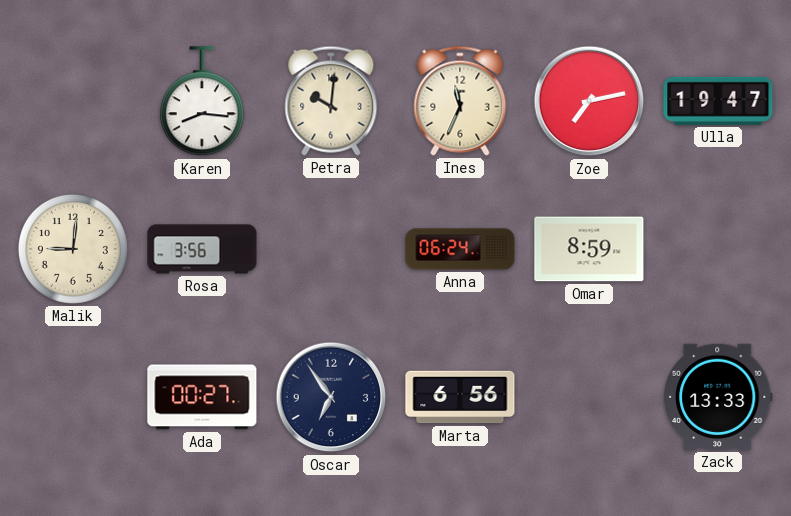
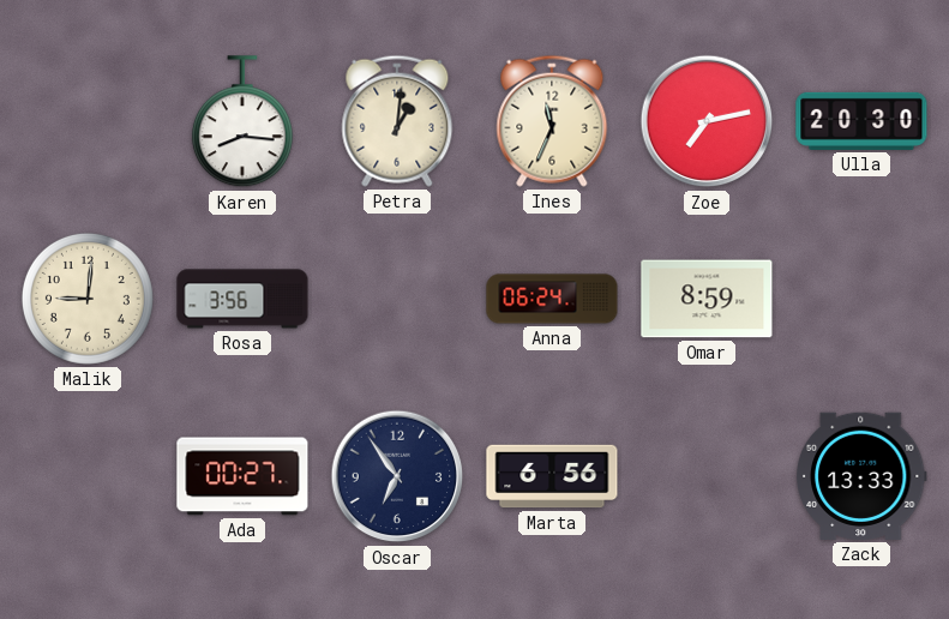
Petra: 10:01 -> 1:01
Ulla: 19:47 -> 20:30
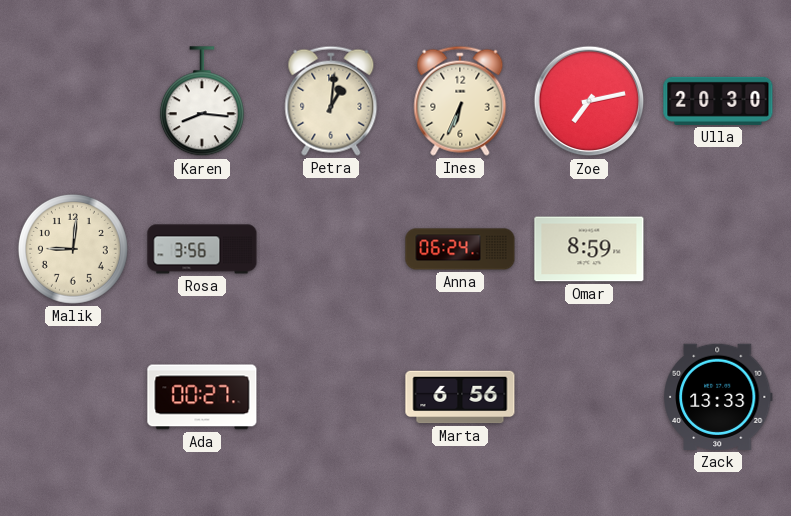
Ines: 11:34 -> 6:34
Oscar: 6:54 -> none
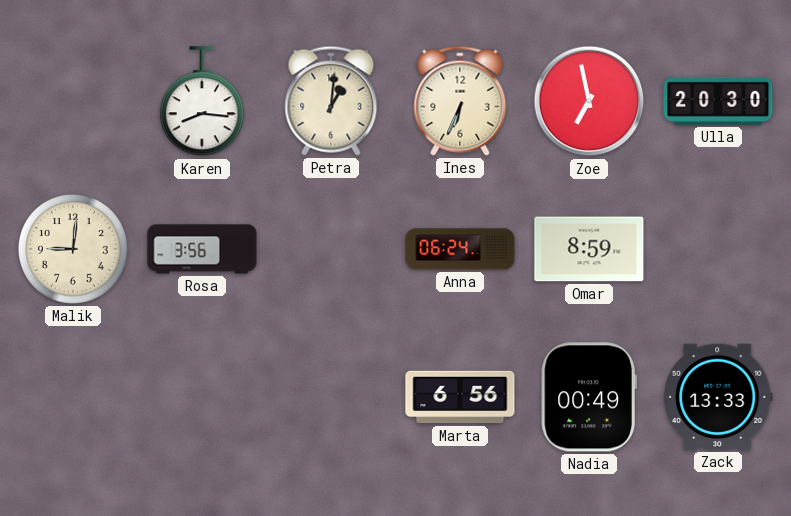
Zoe: 7:13 -> 6:58
Ada: 00:27 -> none
Nadia: none -> 00:49
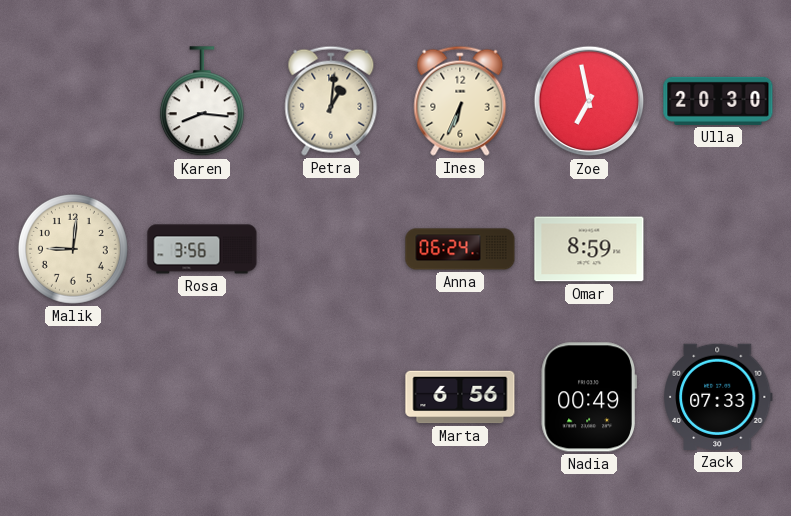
Zack: 13:33 -> 07:33
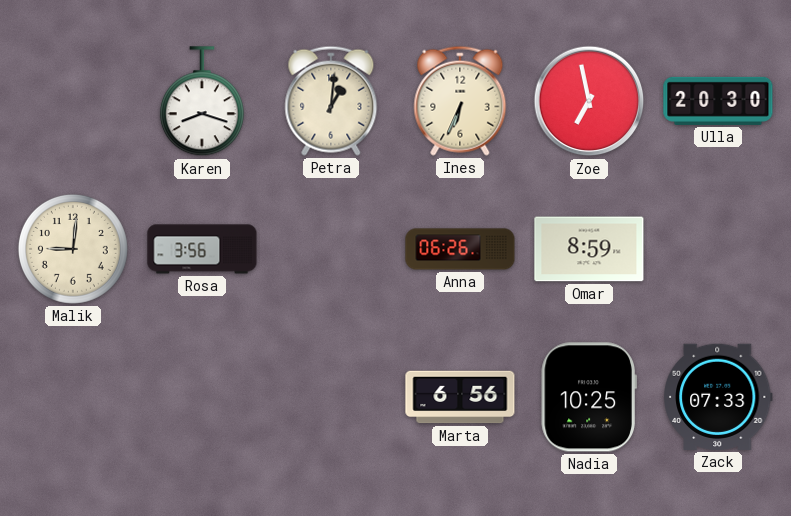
Karen: 8:16 -> 8:18
Anna: 06:24 -> 06:26
Nadia: 00:49 -> 10:25
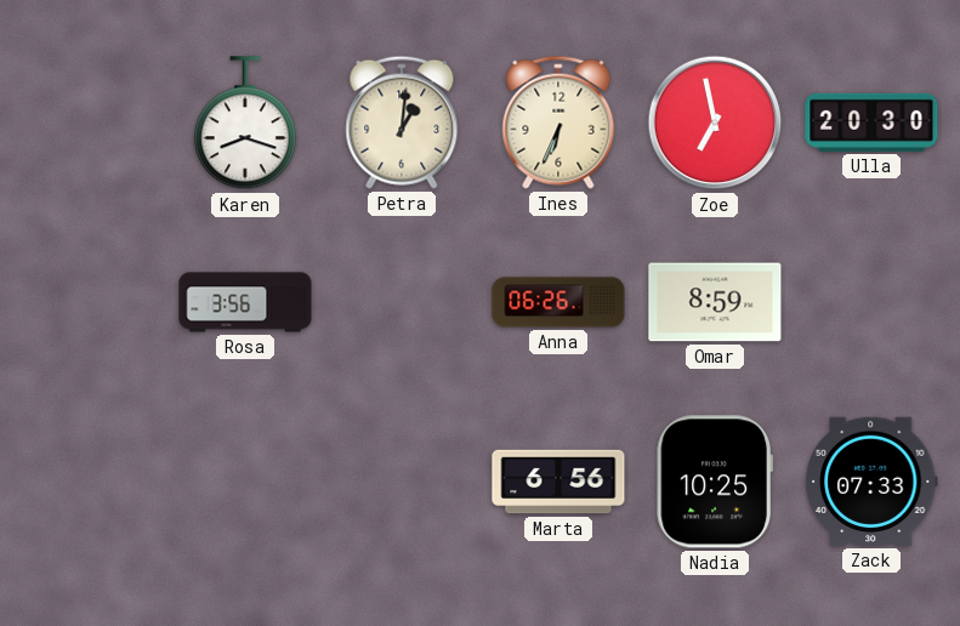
Malik: 9:01 -> none
